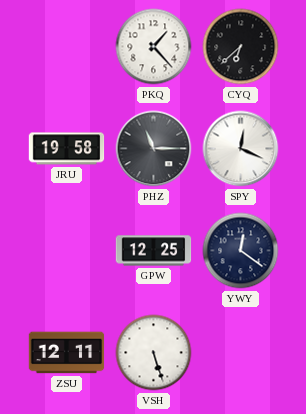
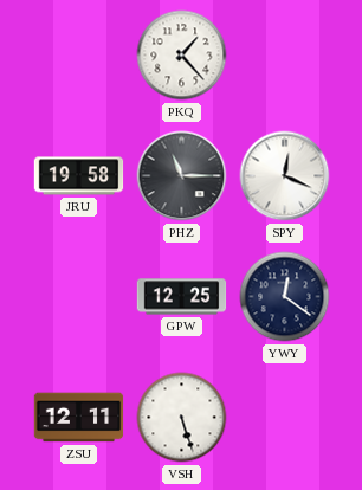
CYQ: 6:38 -> none
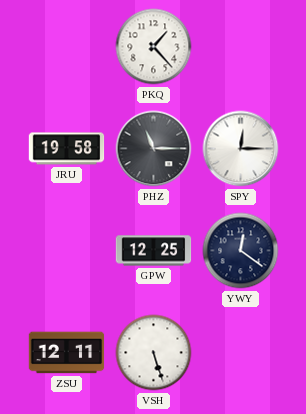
SPY: 12:19 -> 12:15
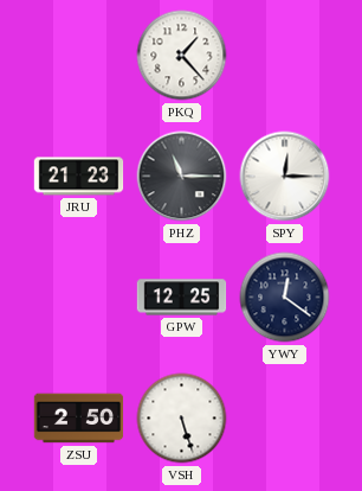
JRU: 19:58 -> 21:23
ZSU: 12:11 -> 2:50
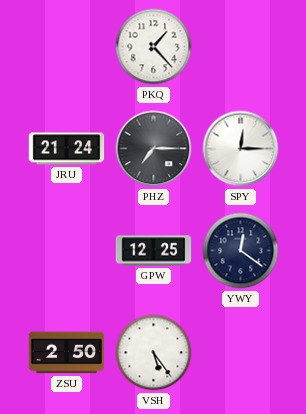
JRU: 21:23 -> 21:24
PHZ: 11:15 -> 7:15
VSH: 5:27 -> 5:24
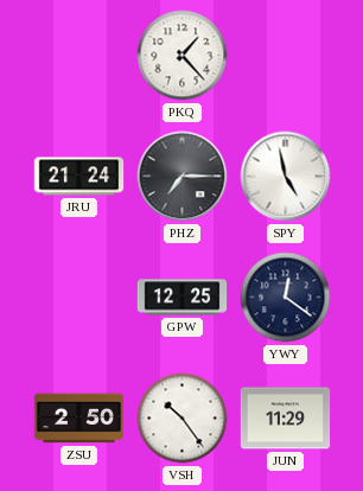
SPY: 12:15 -> 4:58
VSH: 5:24 -> 10:24
JUN: none -> 11:29
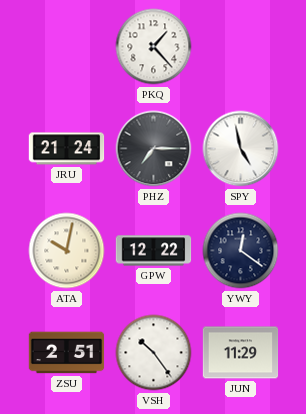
ATA: none -> 10:02
GPW: 12:25 -> 12:22
ZSU: 2:50 -> 2:51
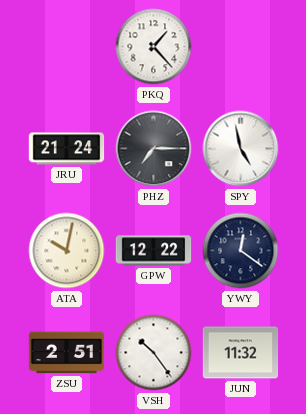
JUN: 11:29 -> 11:32
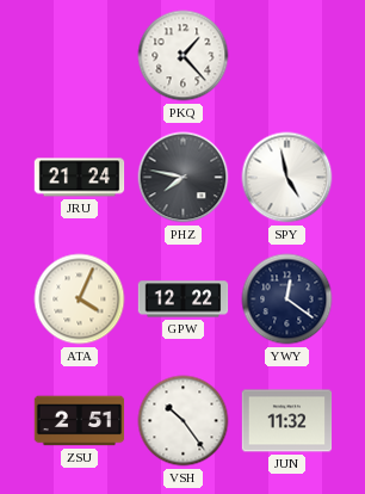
PHZ: 7:15 -> 7:47
ATA: 10:02 -> 4:04
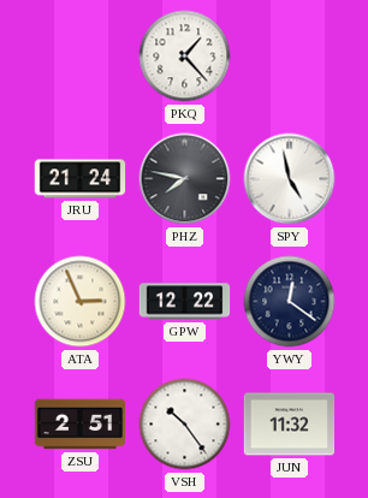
ATA: 4:04 -> 2:56
